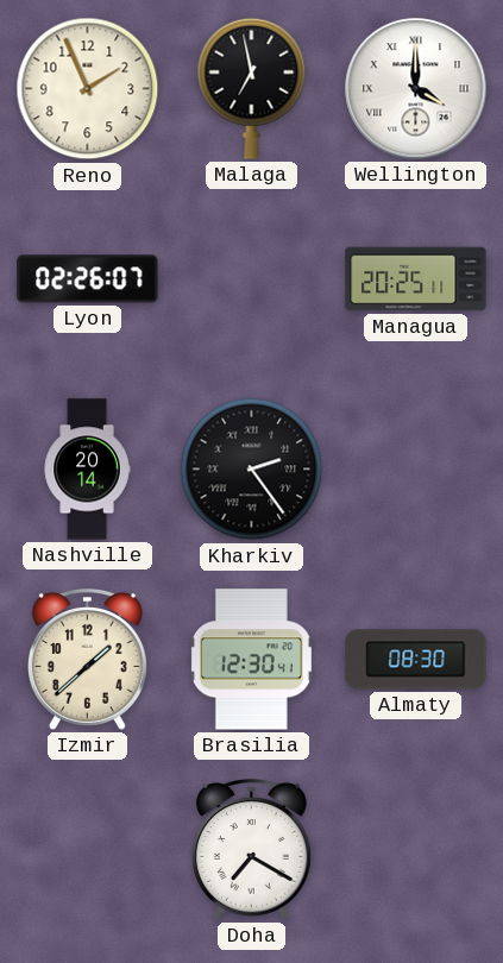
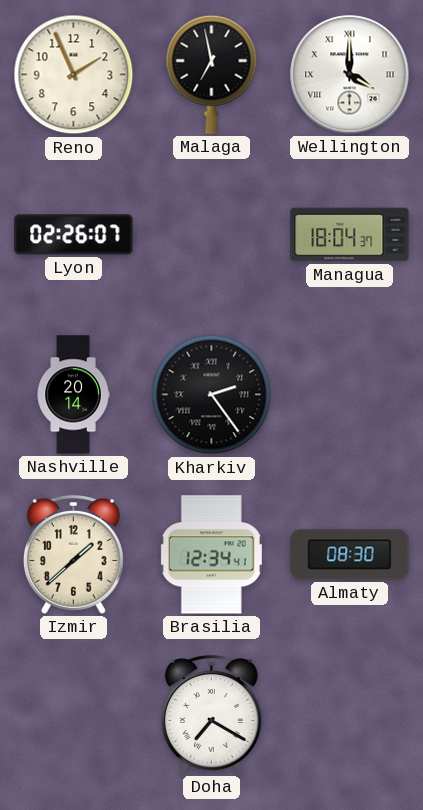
Managua: 20:25 -> 18:04
Brasilia: 12:30 -> 12:34
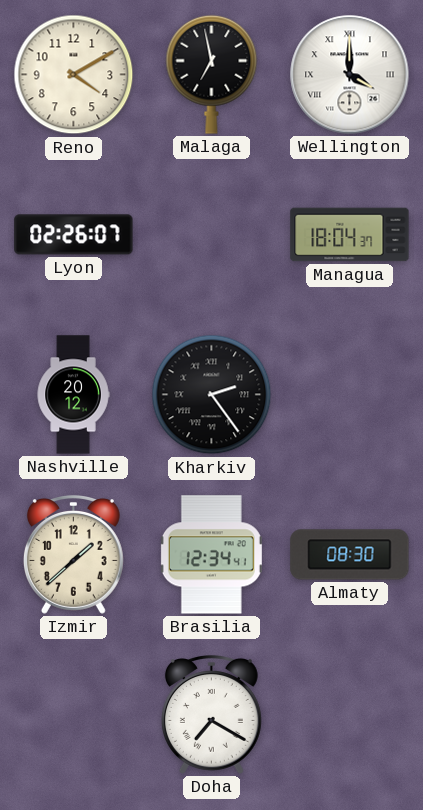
Reno: 1:56 -> 4:10
Nashville: 20:14 -> 20:12
